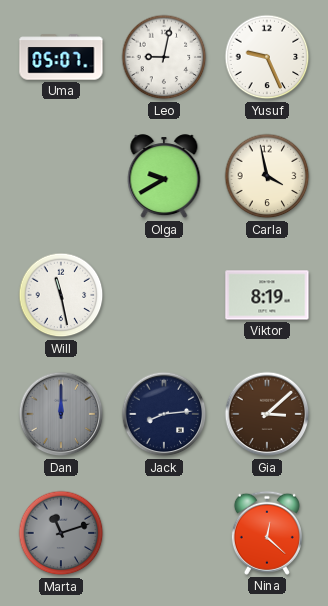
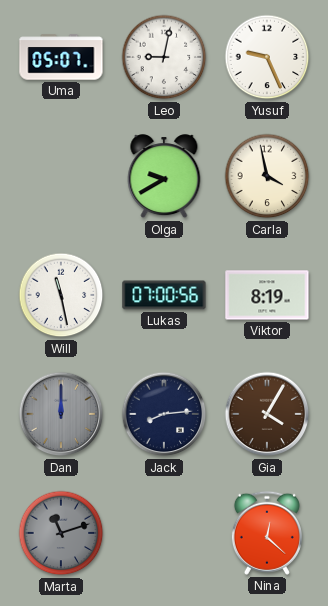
Lukas: none -> 07:00
Gia: 3:08 -> 4:05
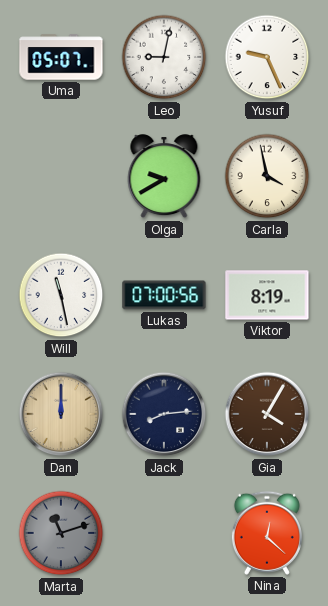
Dan dial: grey -> champagne
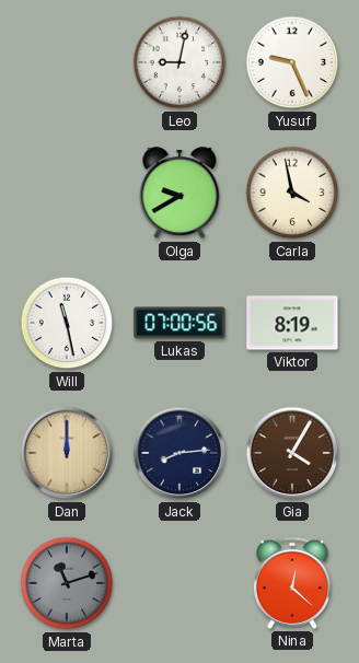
Uma: 05:07 -> none
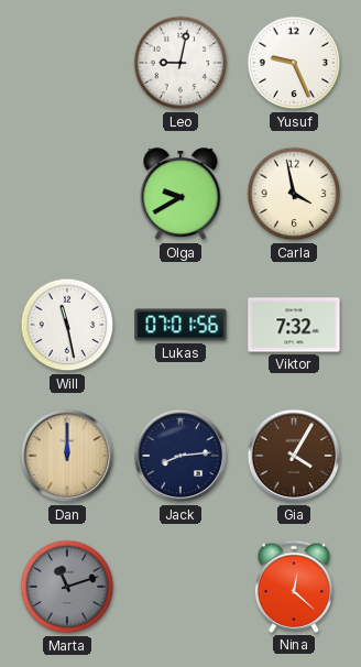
Lukas: 07:00 -> 07:01
Viktor: 8:19 -> 7:32
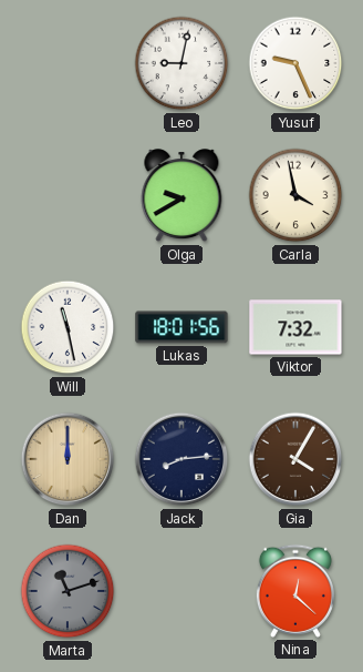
Lukas: 07:01 -> 18:01
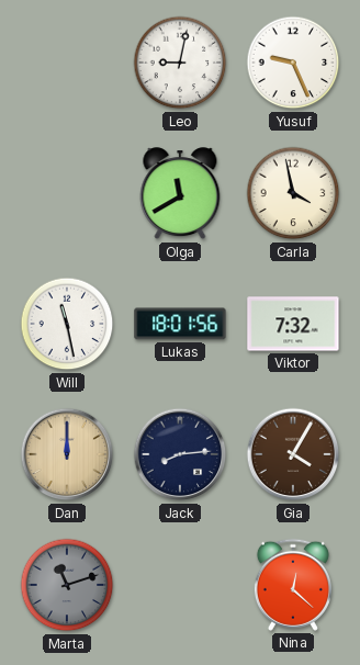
Olga: 9:40 -> 11:40
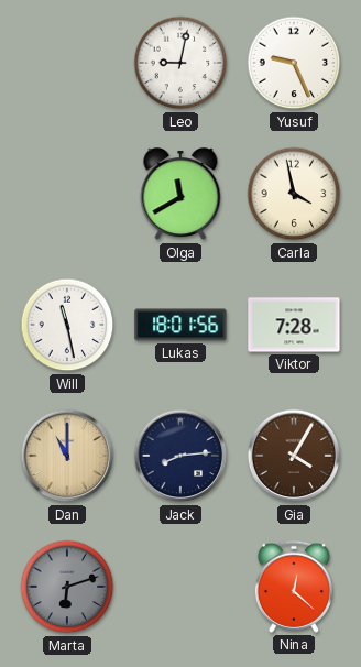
Viktor: 7:32 -> 7:28
Dan: 12:00 -> 11:00
Marta: 11:12 -> 6:12
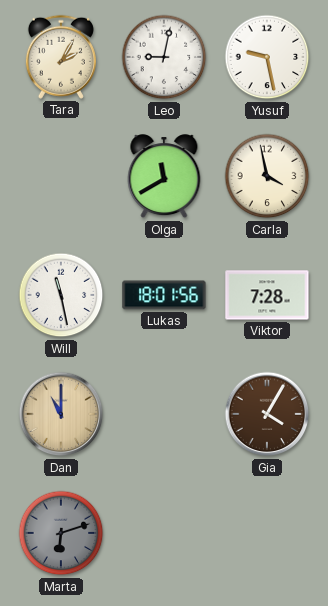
Tara: none -> 2:05
Yusuf: 9:26 -> 9:28
Jack: 8:14 -> none
Nina: 12:22 -> none
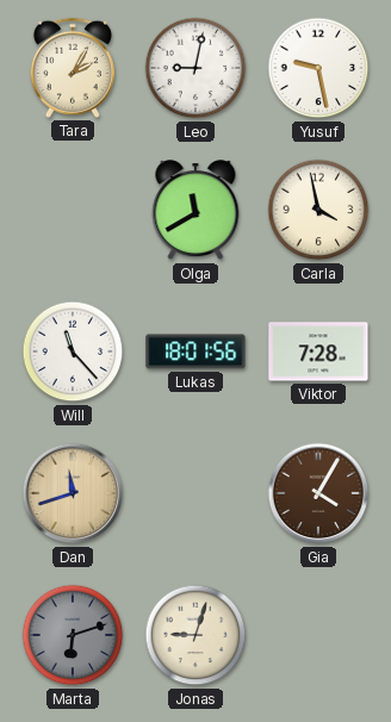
Will: 11:28 -> 11:23
Dan: 11:00 -> 11:42
Jonas: none -> 9:03
